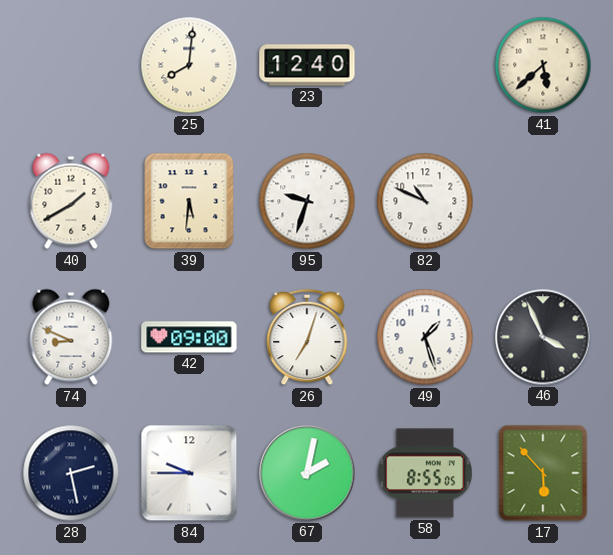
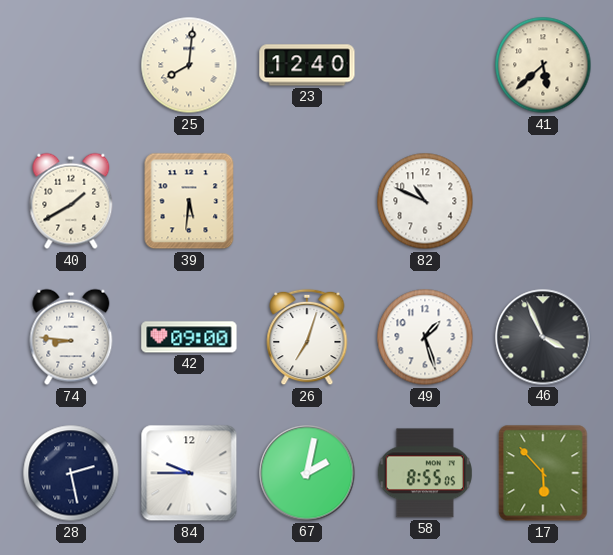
95: 9:33 -> none
74: 8:49 -> 8:46
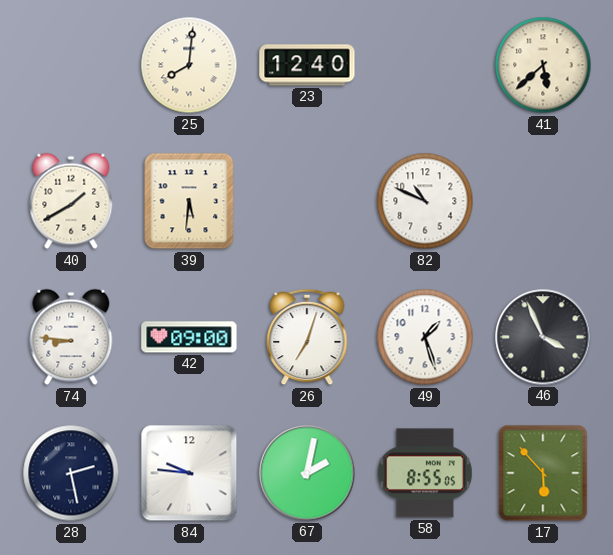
84: 9:45 -> 9:46
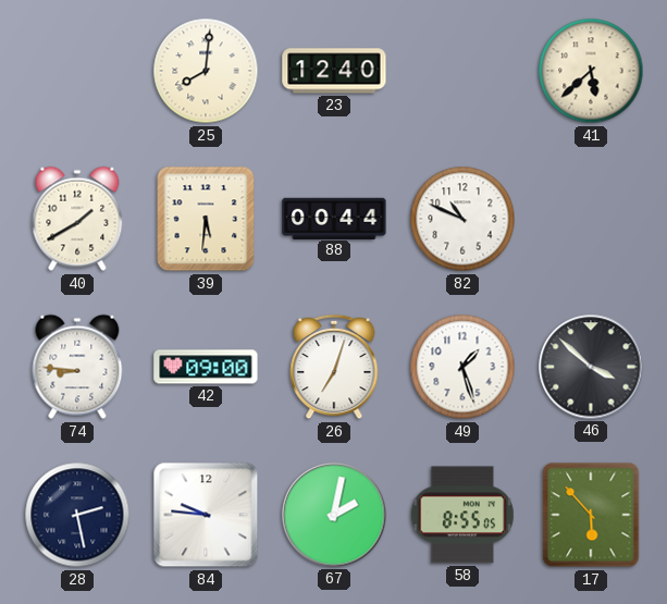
88: none -> 00:44
46: 3:56 -> 3:52
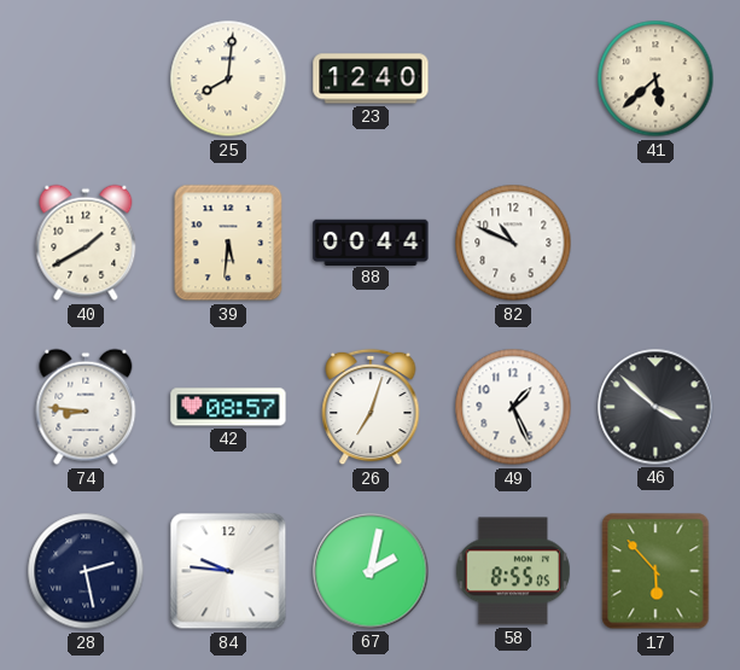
42: 09:00 -> 08:57
49: 1:27 -> 1:26
